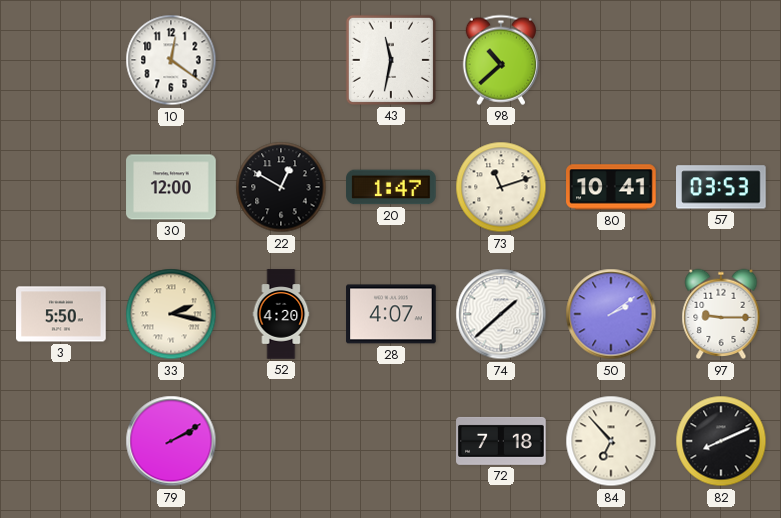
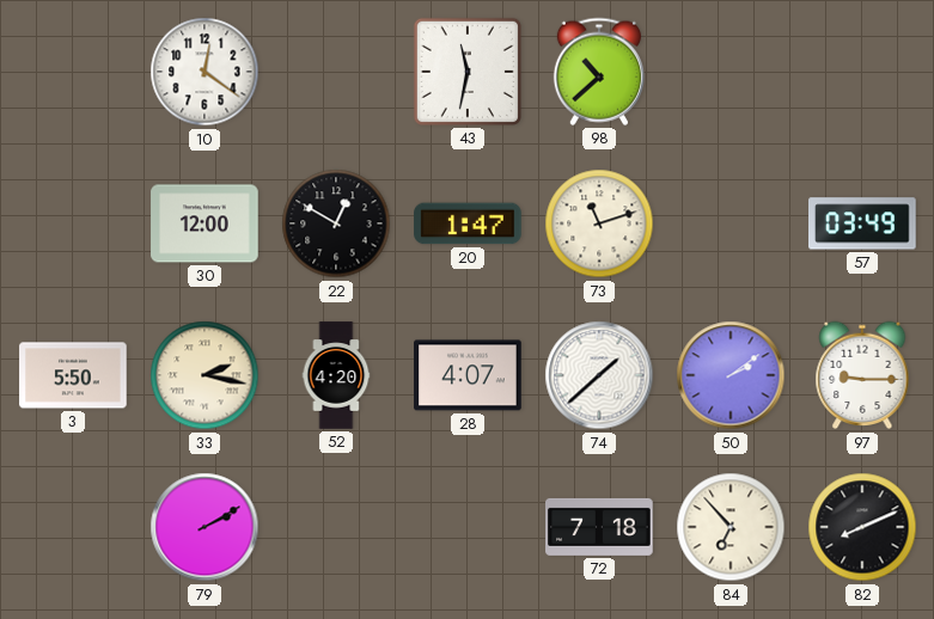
80: 10:41 -> none
57: 03:53 -> 03:49
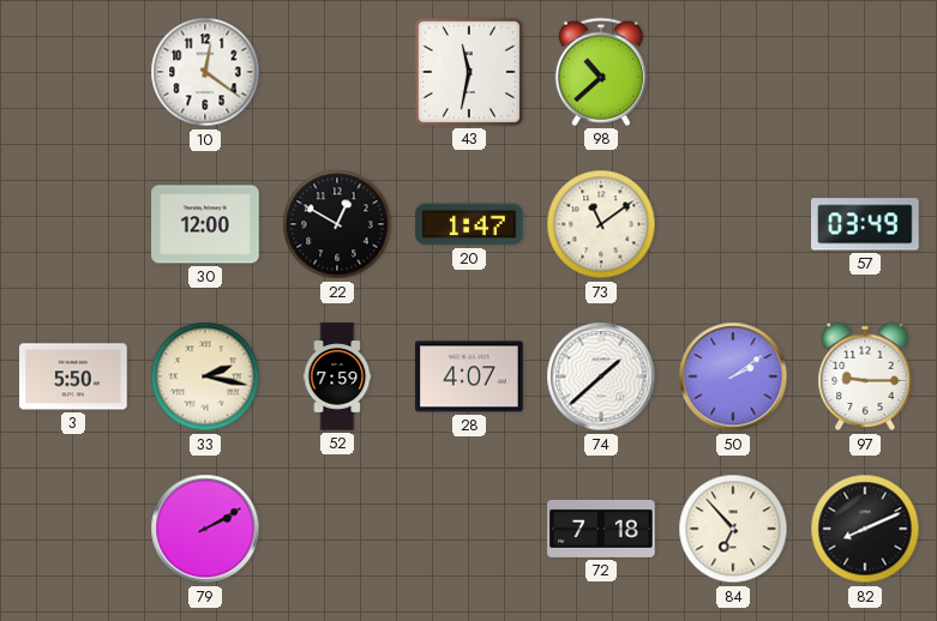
73: 11:12 -> 11:09
52: 4:20 -> 7:59
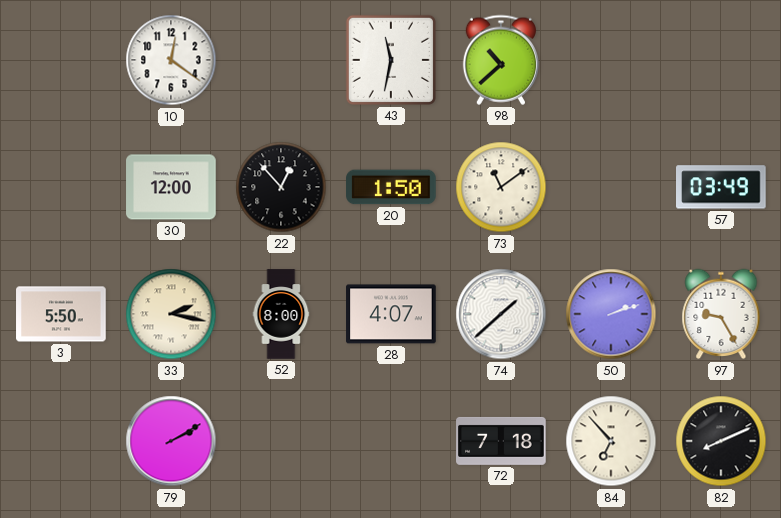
22: 12:50 -> 12:53
20: 1:47 -> 1:50
52: 7:59 -> 8:00
50: 2:09 -> 2:12
97: 9:15 -> 9:25
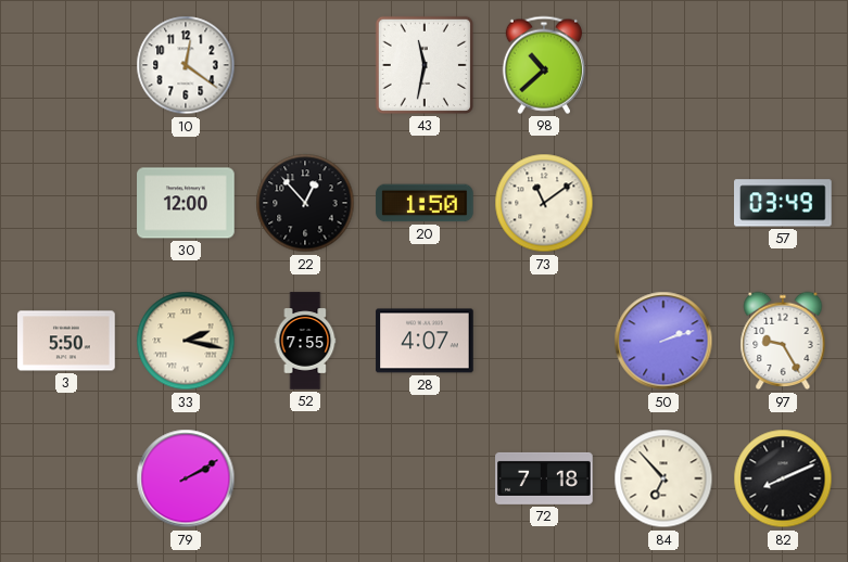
52: 8:00 -> 7:55
74: 1:38 -> none
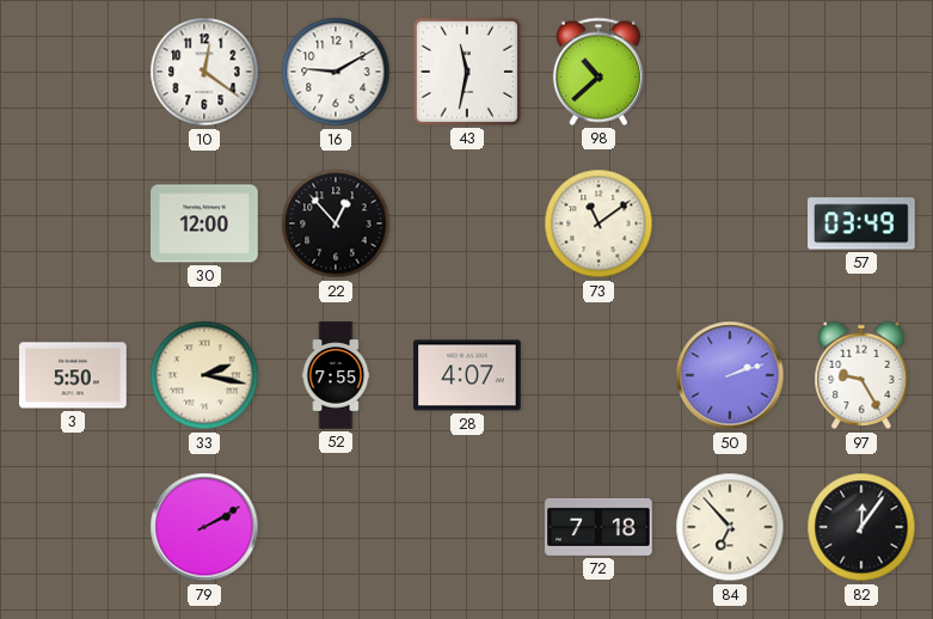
16: none -> 9:10
20: 1:50 -> none
82: 8:11 -> 12:06
